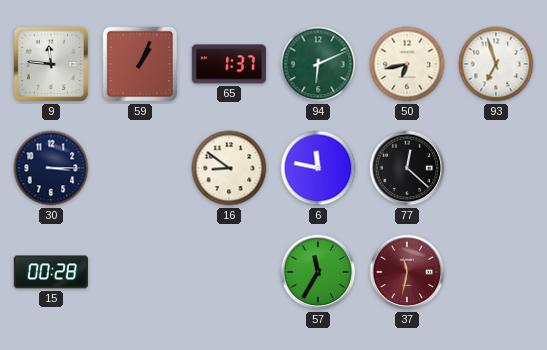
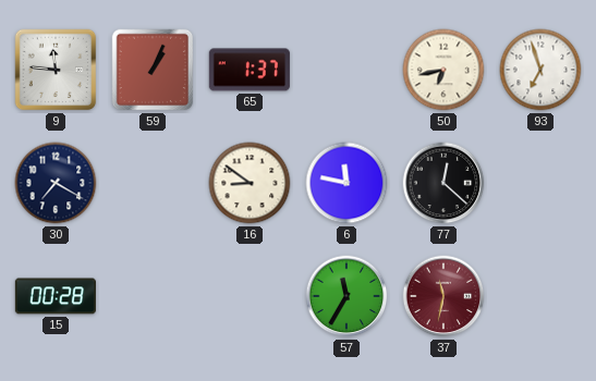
94: 6:11 -> none
30: 3:15 -> 7:20
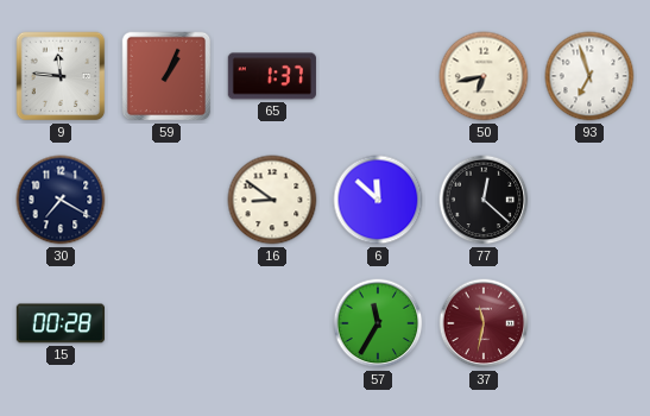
6: 11:47 -> 11:52
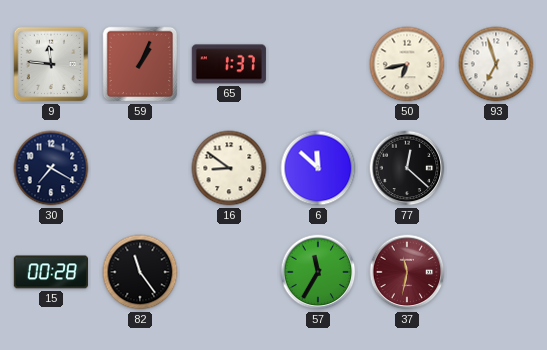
82: none -> 11:24
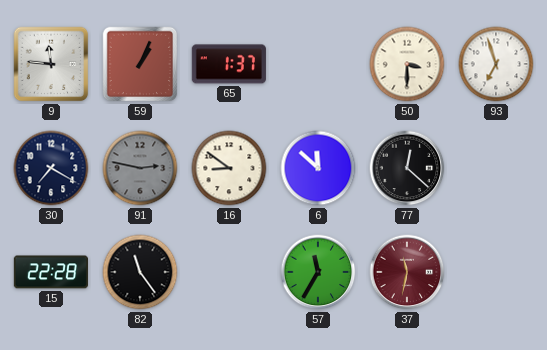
50: 6:43 -> 3:30
91: none -> 2:47
15: 00:28 -> 22:28
